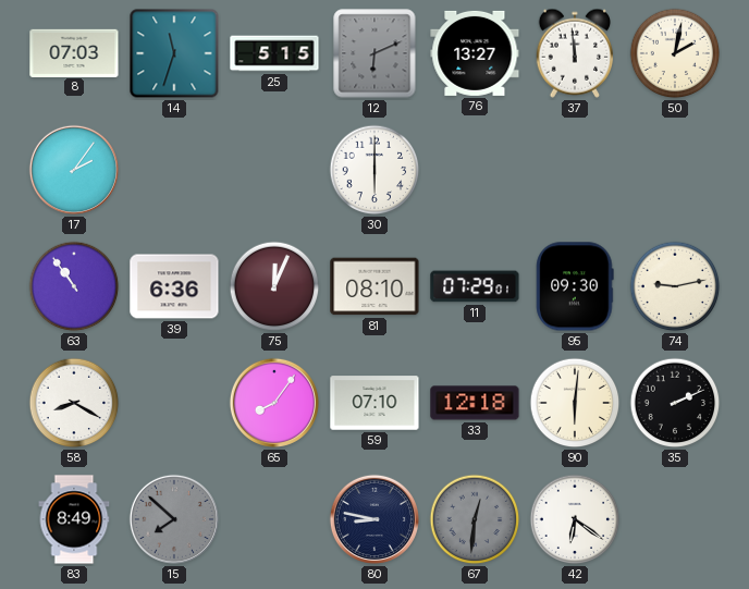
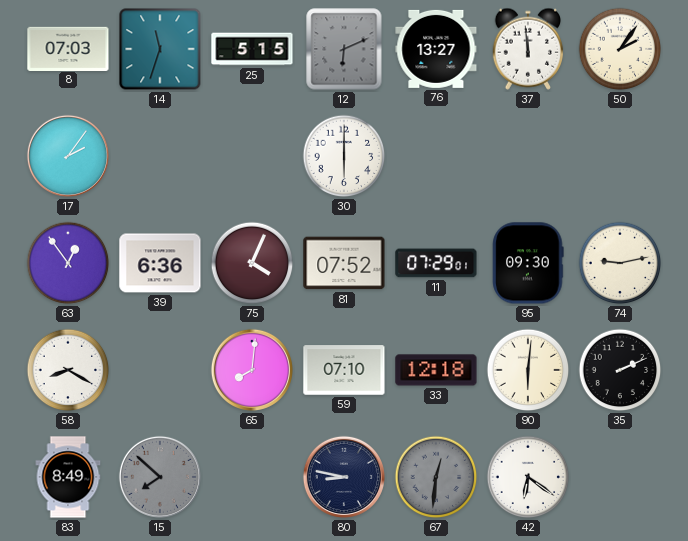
50: 2:02 -> 2:06
63: 10:54 -> 12:54
75: 12:04 -> 4:04
81: 08:10 -> 07:52
65: 8:06 -> 8:01
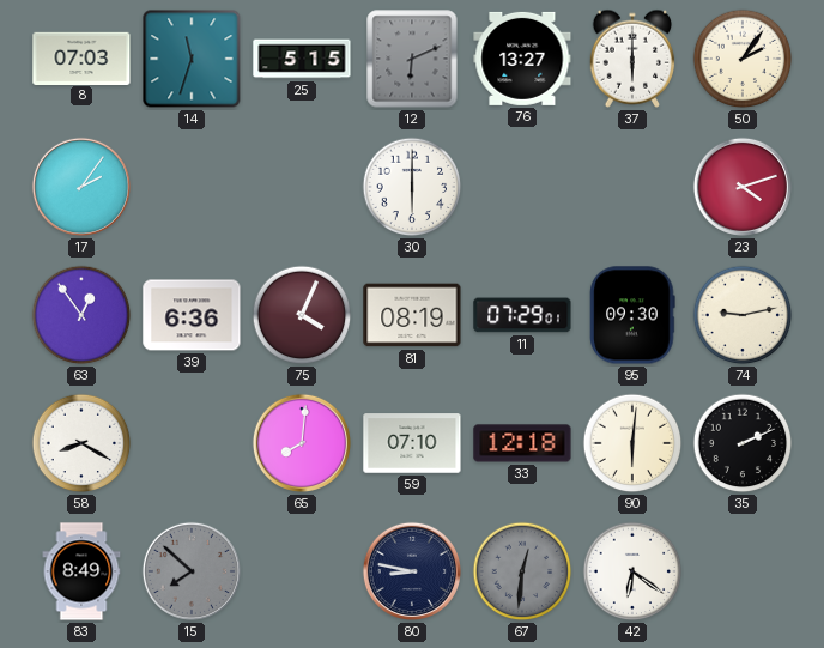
37: 11:59 -> 6:00
23: none -> 4:12
81: 07:52 -> 08:19
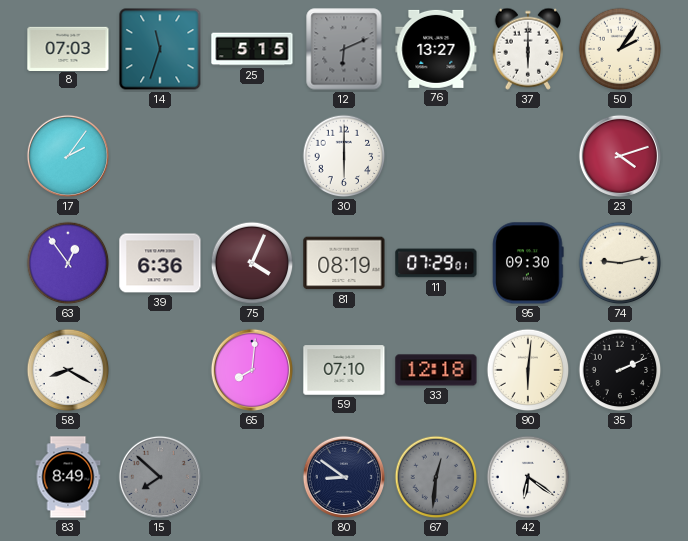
80: 8:47 -> 8:51
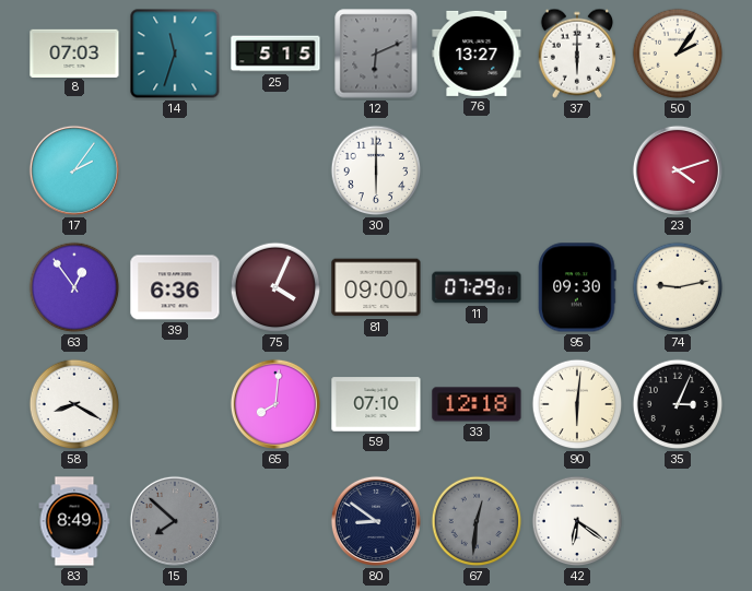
81: 08:19 -> 09:00
35: 2:11 -> 3:04
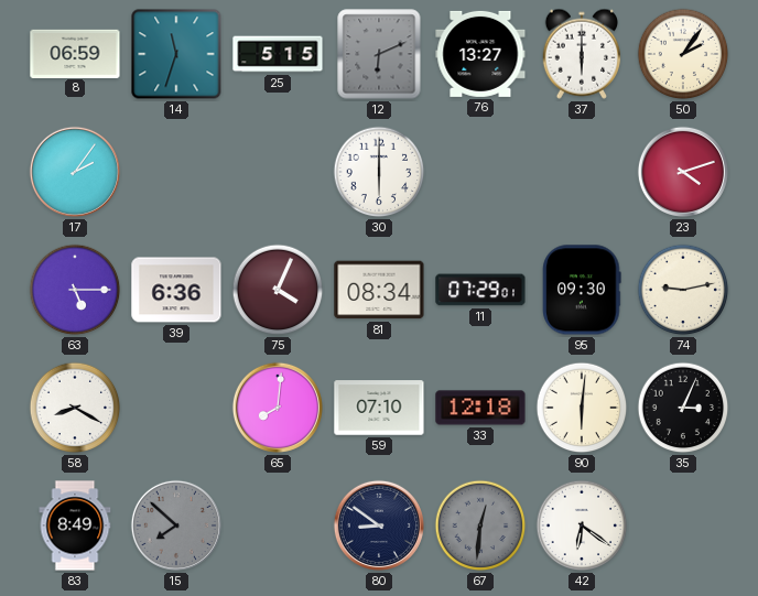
8: 07:03 -> 06:59
63: 12:54 -> 5:15
81: 09:00 -> 08:34
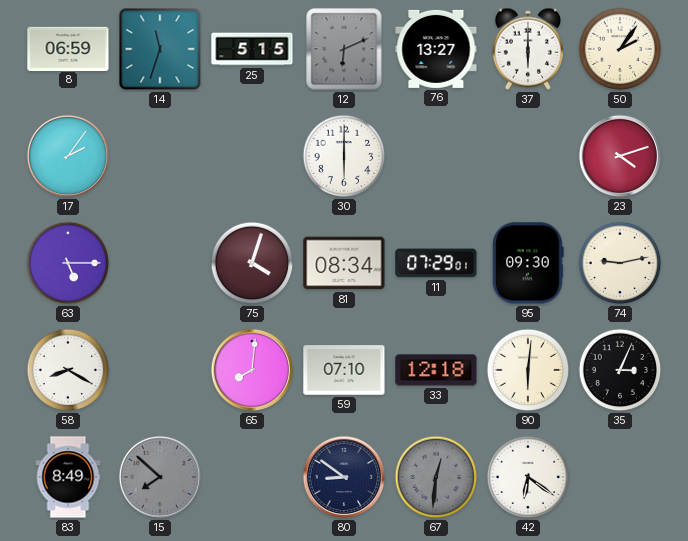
39: 6:36 -> none
75: 4:04 -> 4:03
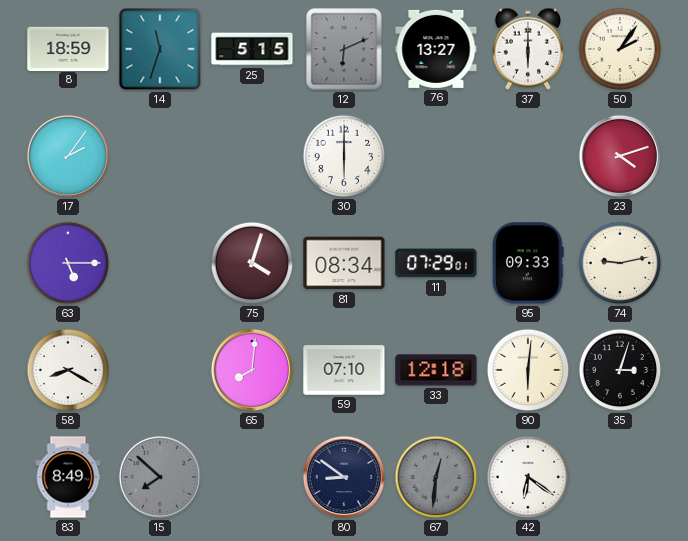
8: 06:59 -> 18:59
95: 09:30 -> 09:33
35: 3:04 -> 3:03
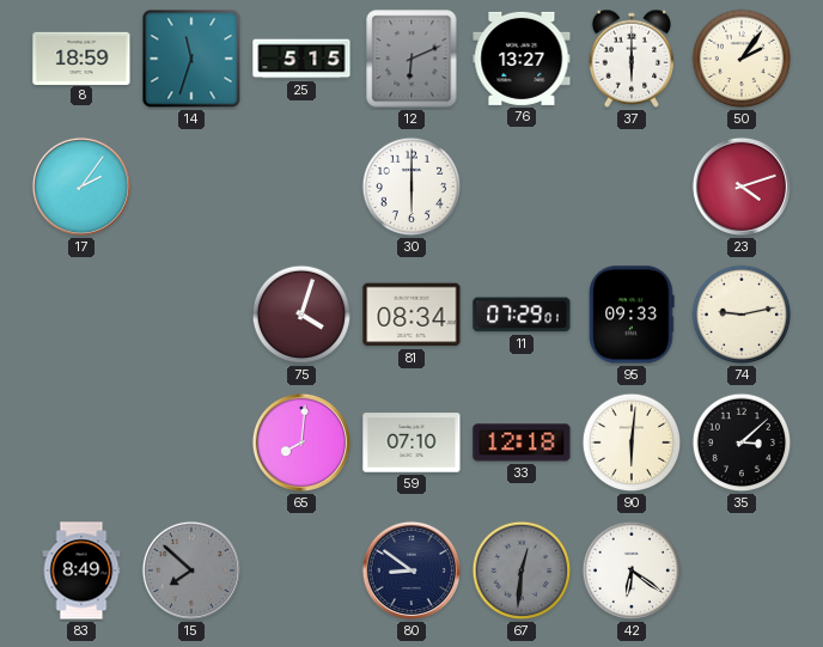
63: 5:15 -> none
58: 8:20 -> none
35: 3:03 -> 3:08
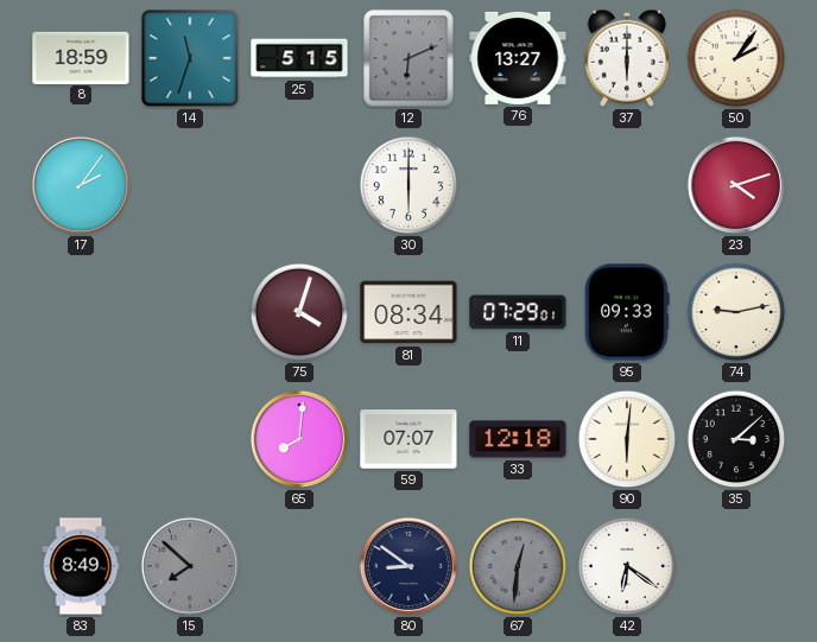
59: 07:10 -> 07:07
